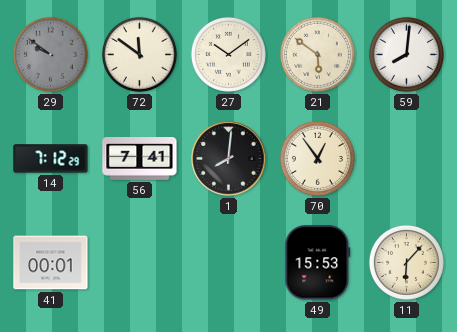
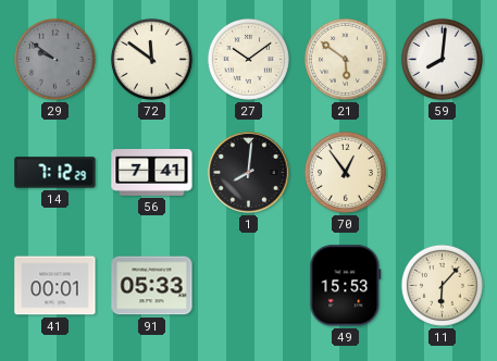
91: none -> 05:33
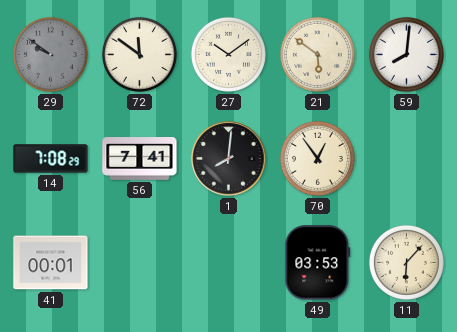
14: 7:12 -> 7:08
91: 05:33 -> none
49: 15:53 -> 03:53
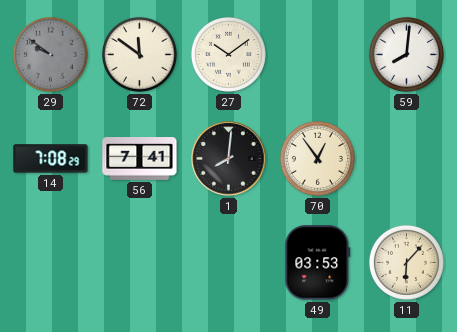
21: 5:51 -> none
41: 00:01 -> none
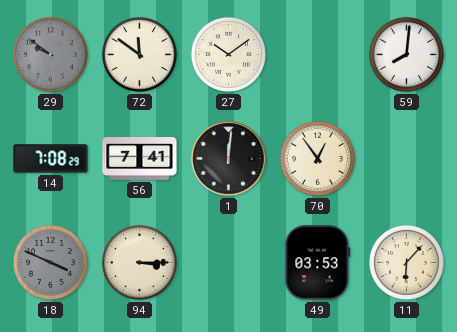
1: 8:01 -> 12:01
18: none -> 3:49
94: none -> 3:15
